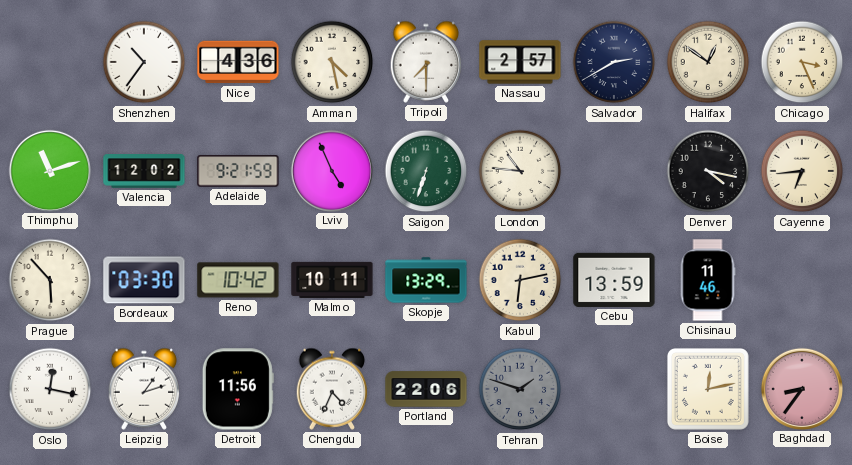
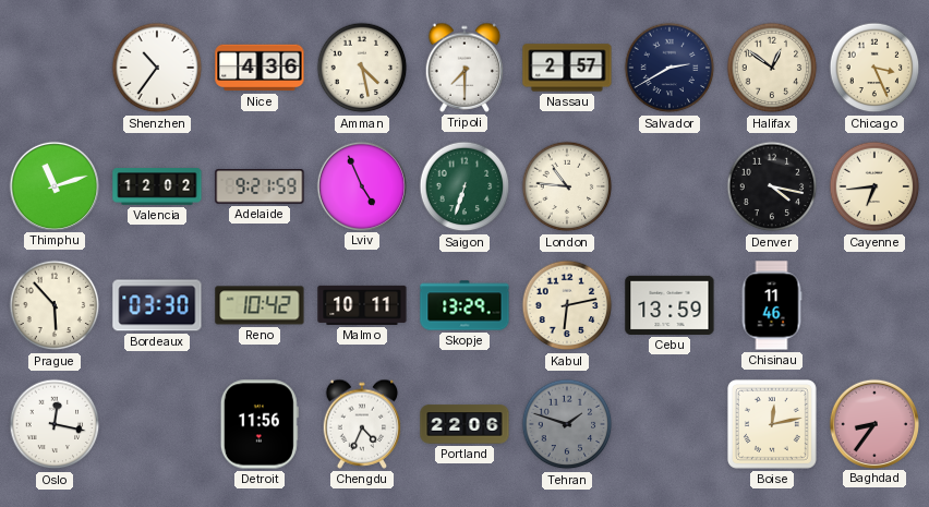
Leipzig: 1:12 -> none
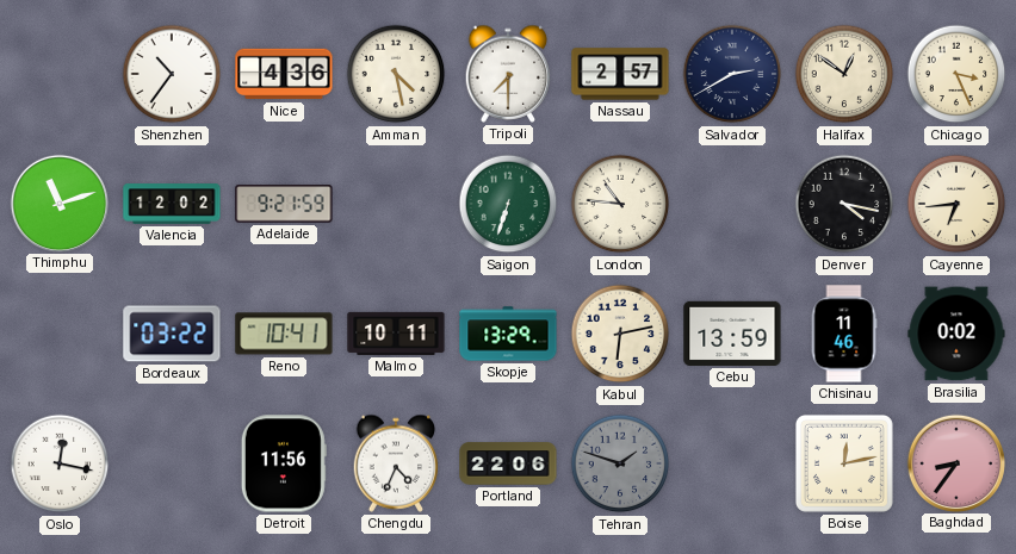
Lviv: 4:56 -> none
Prague: 5:53 -> none
Bordeaux: 03:30 -> 03:22
Reno: 10:42 -> 10:41
Brasilia: none -> 0:02
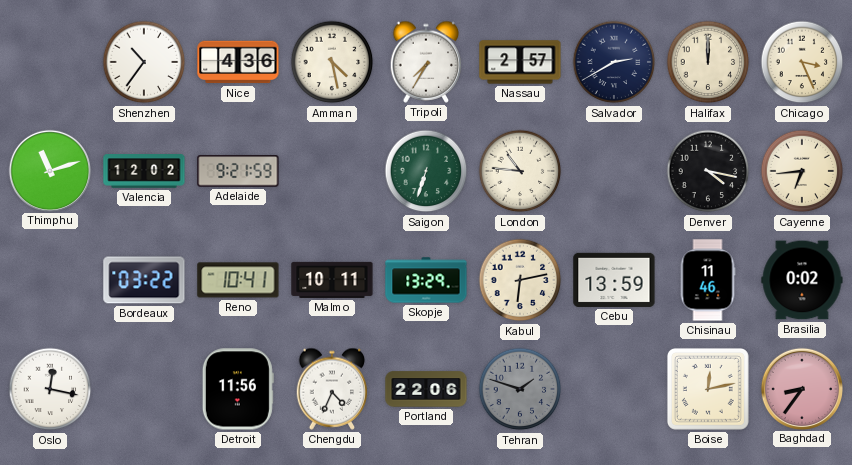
Tripoli: 7:30 -> 7:35
Halifax: 12:51 -> 12:00
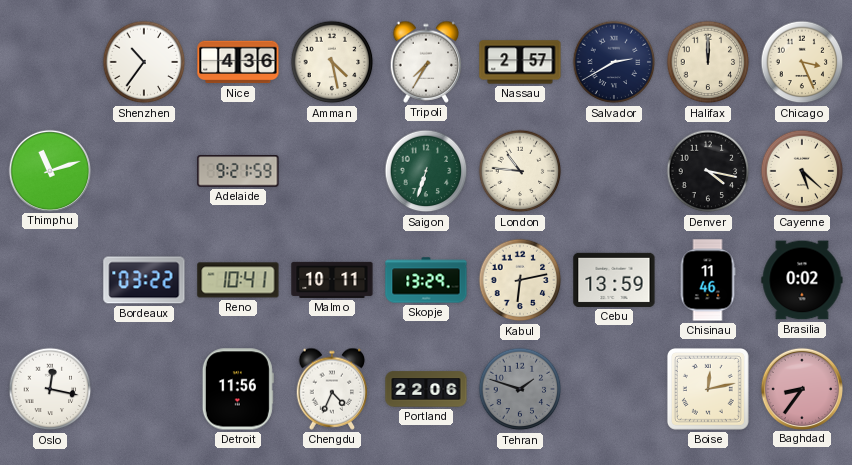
Valencia: 12:02 -> none
Cayenne: 6:44 -> 5:22
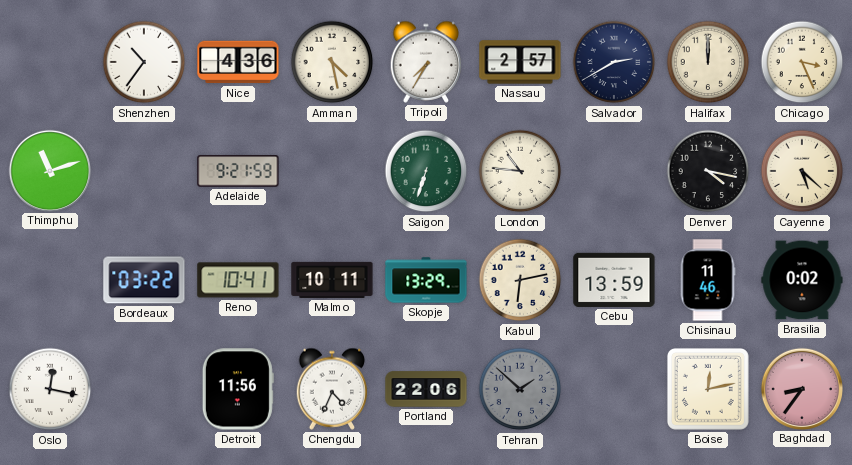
Tehran: 1:48 -> 1:52
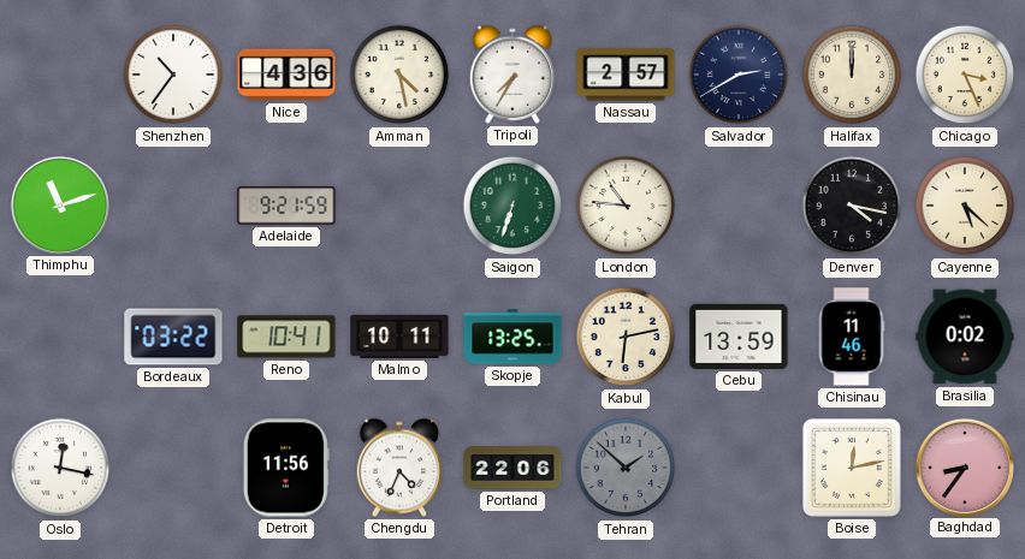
Skopje: 13:29 -> 13:25
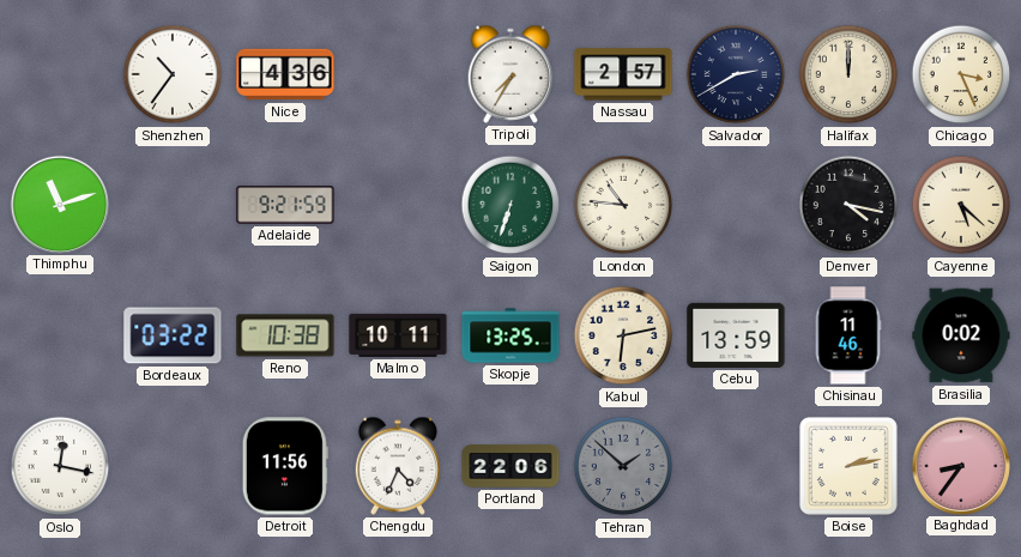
Amman: 4:28 -> none
Reno: 10:41 -> 10:38
Boise: 12:13 -> 2:13
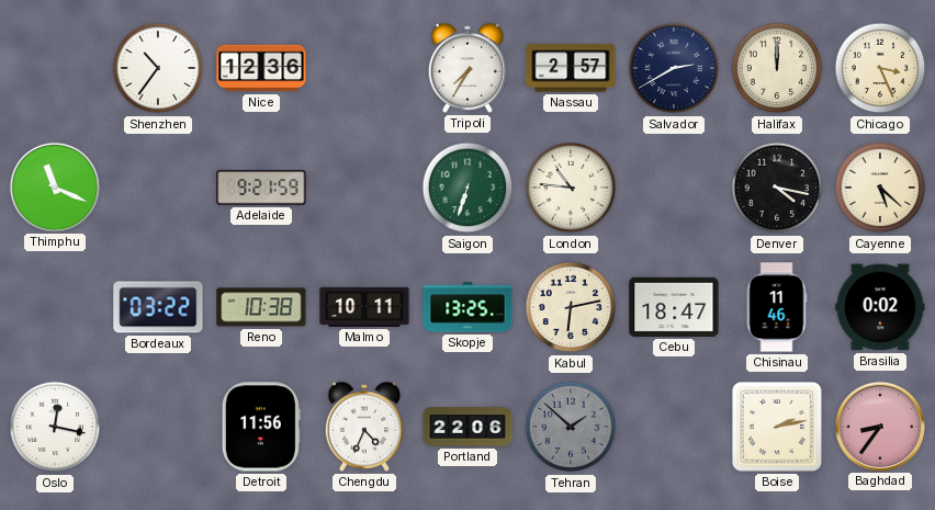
Nice: 4:36 -> 12:36
Thimphu: 11:12 -> 11:19
Cebu: 13:59 -> 18:47
